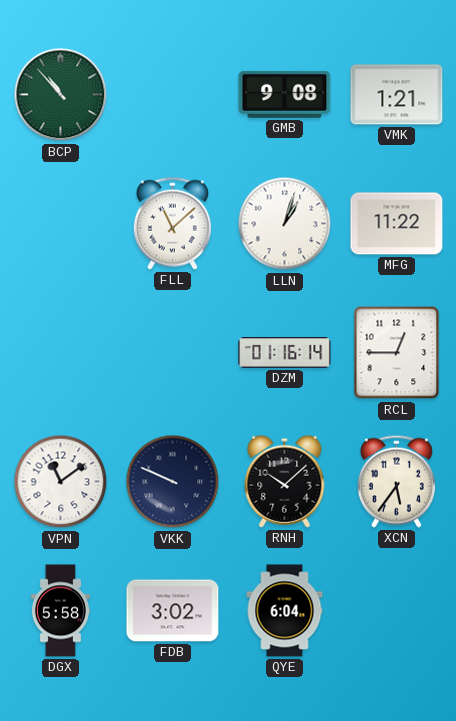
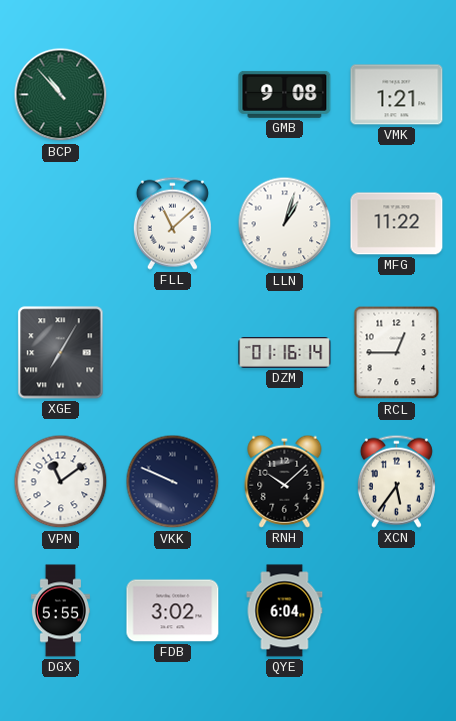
XGE: none -> 7:05
DGX: 5:58 -> 5:55
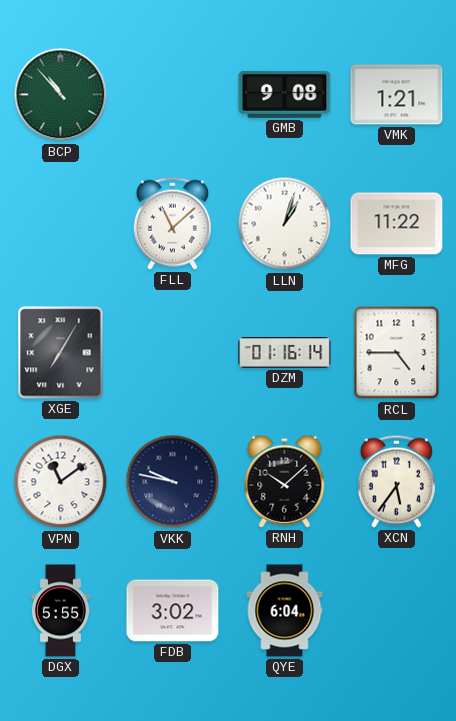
RCL: 12:45 -> 4:45
VKK: 9:49 -> 9:47
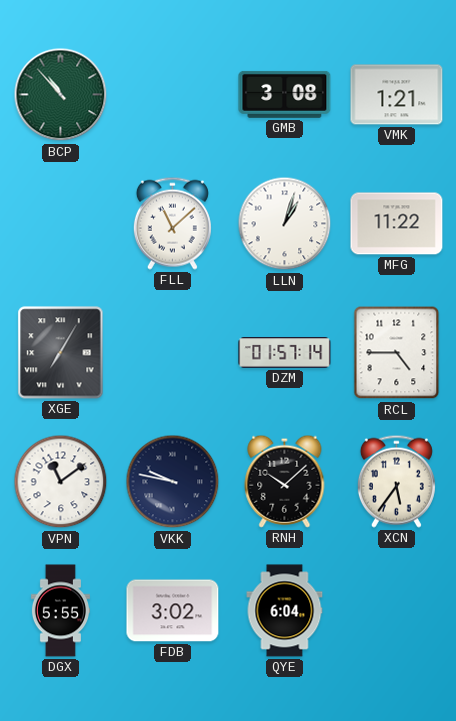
GMB: 9:08 -> 3:08
DZM: 01:16 -> 01:57
